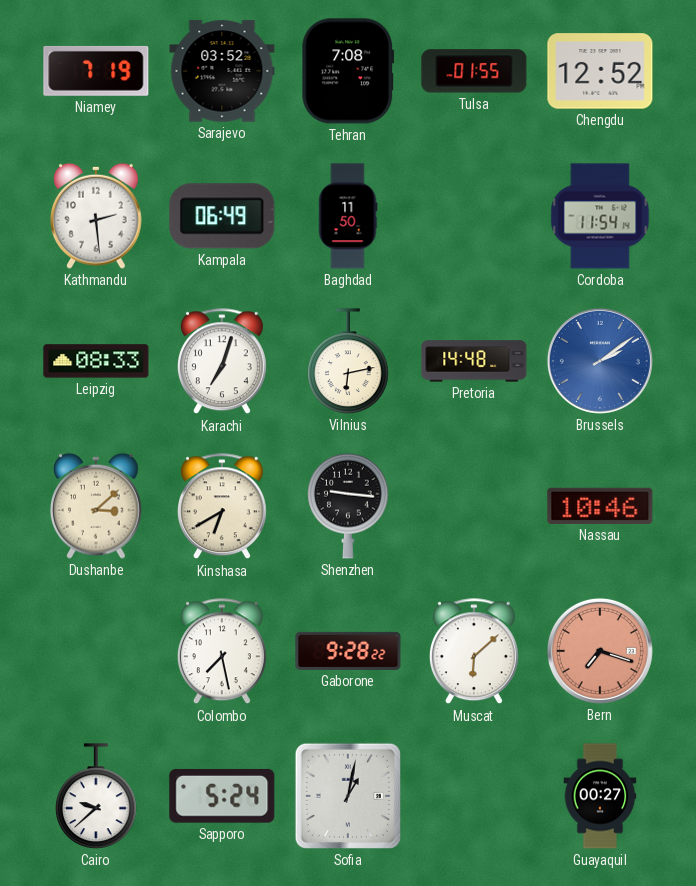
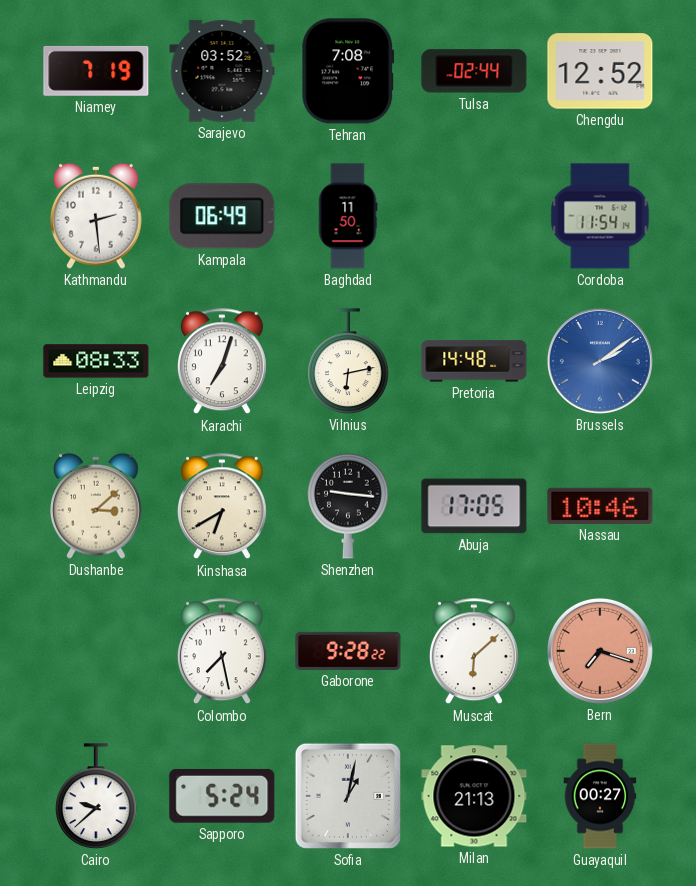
Tulsa: 01:55 -> 02:44
Abuja: none -> 17:05
Milan: none -> 21:13
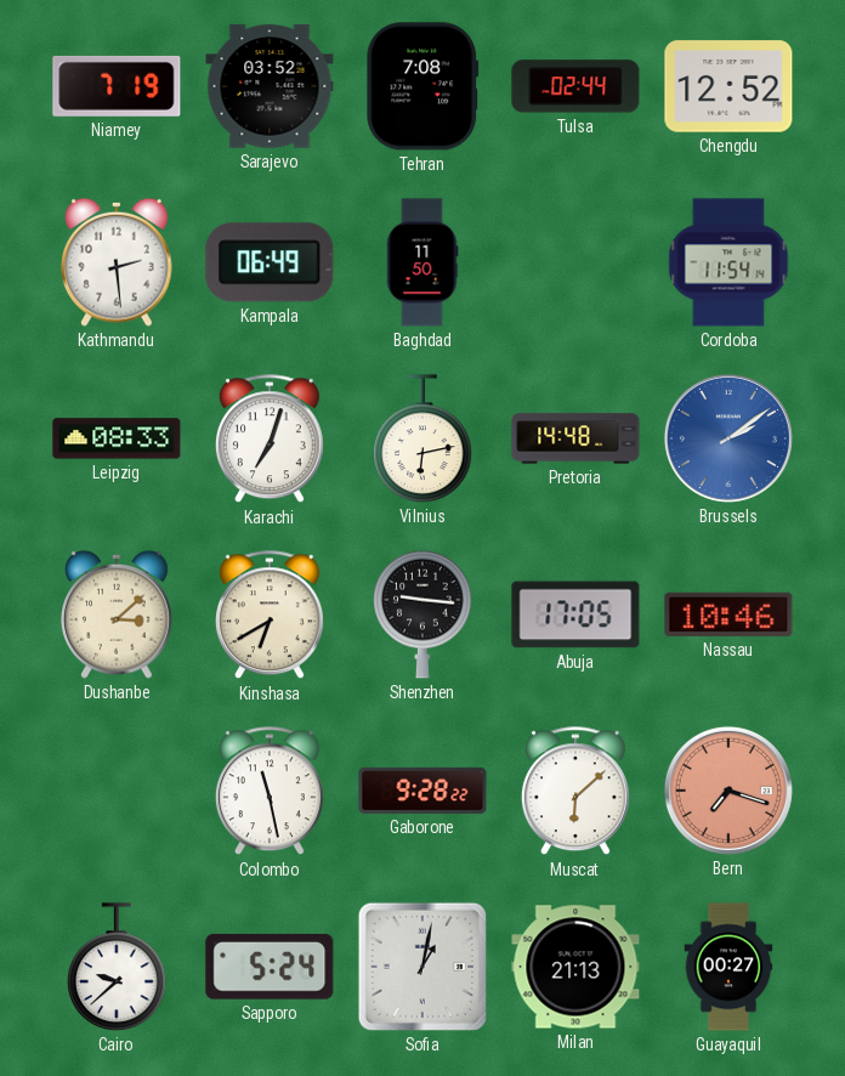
Colombo: 7:28 -> 11:28
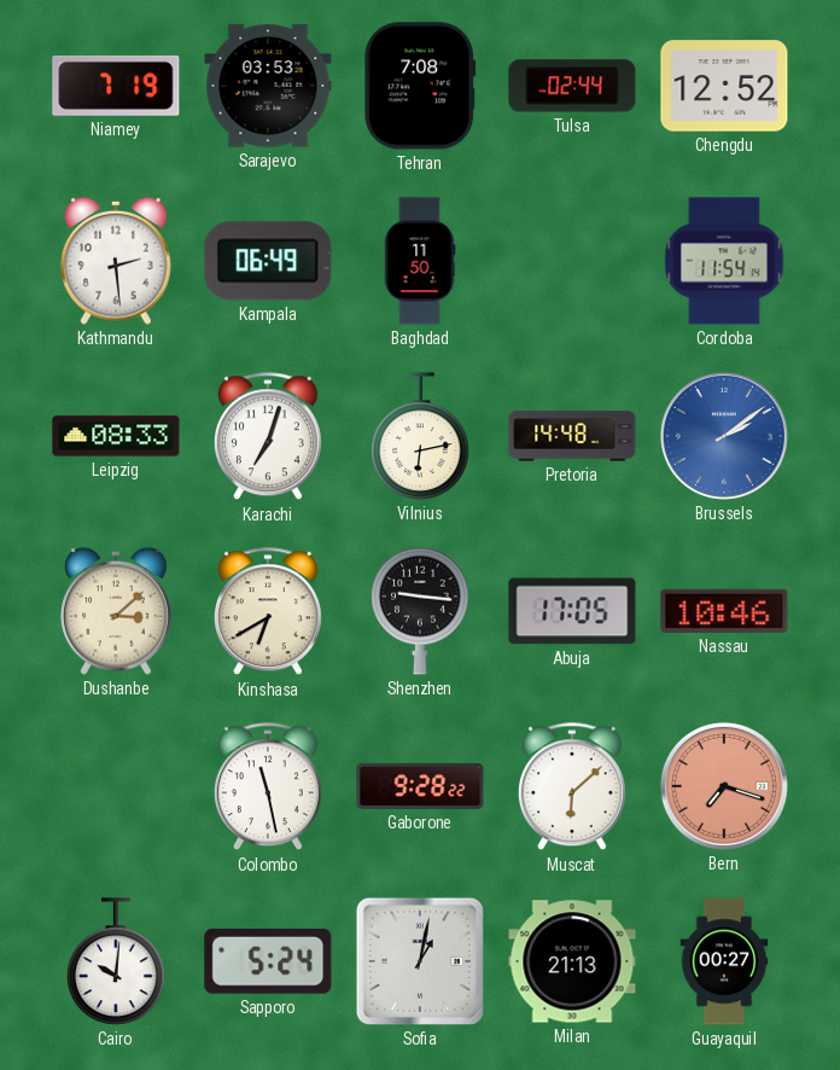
Sarajevo: 03:52 -> 03:53
Cairo: 9:38 -> 10:01
